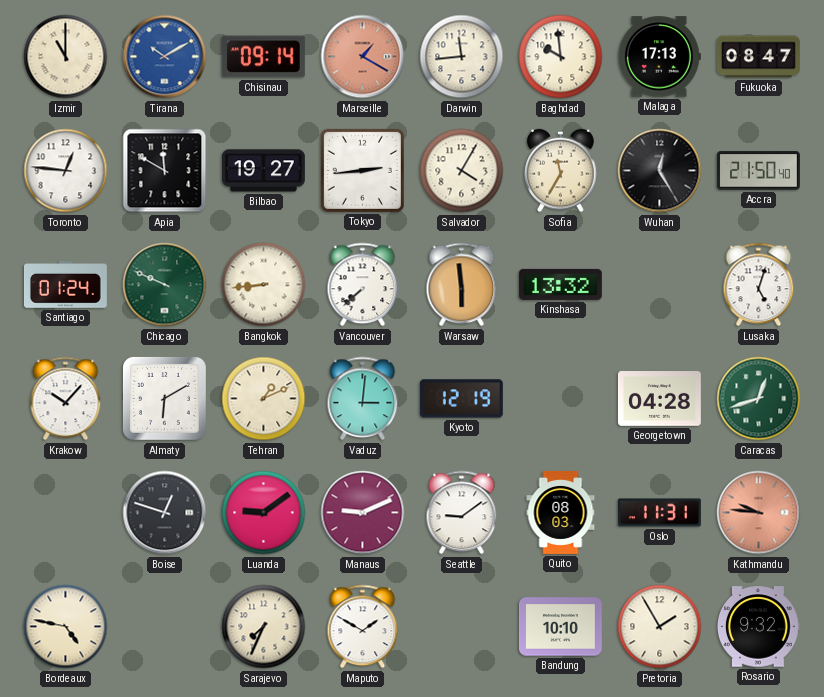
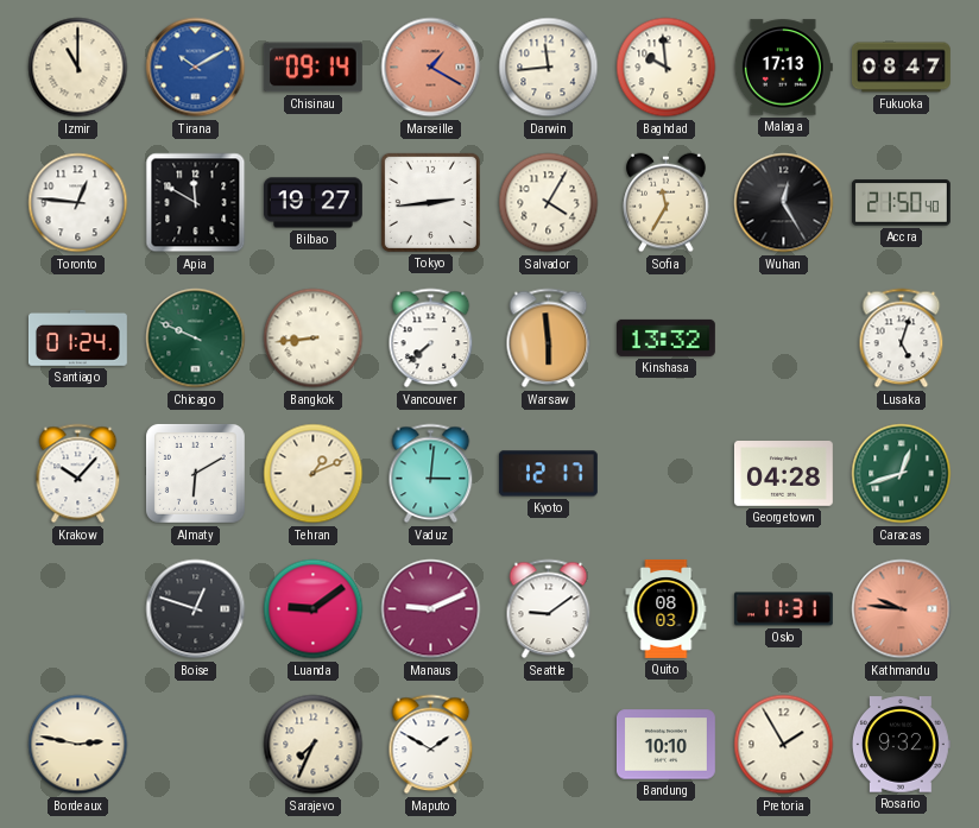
Kyoto: 12:19 -> 12:17
Bordeaux: 4:47 -> 2:47
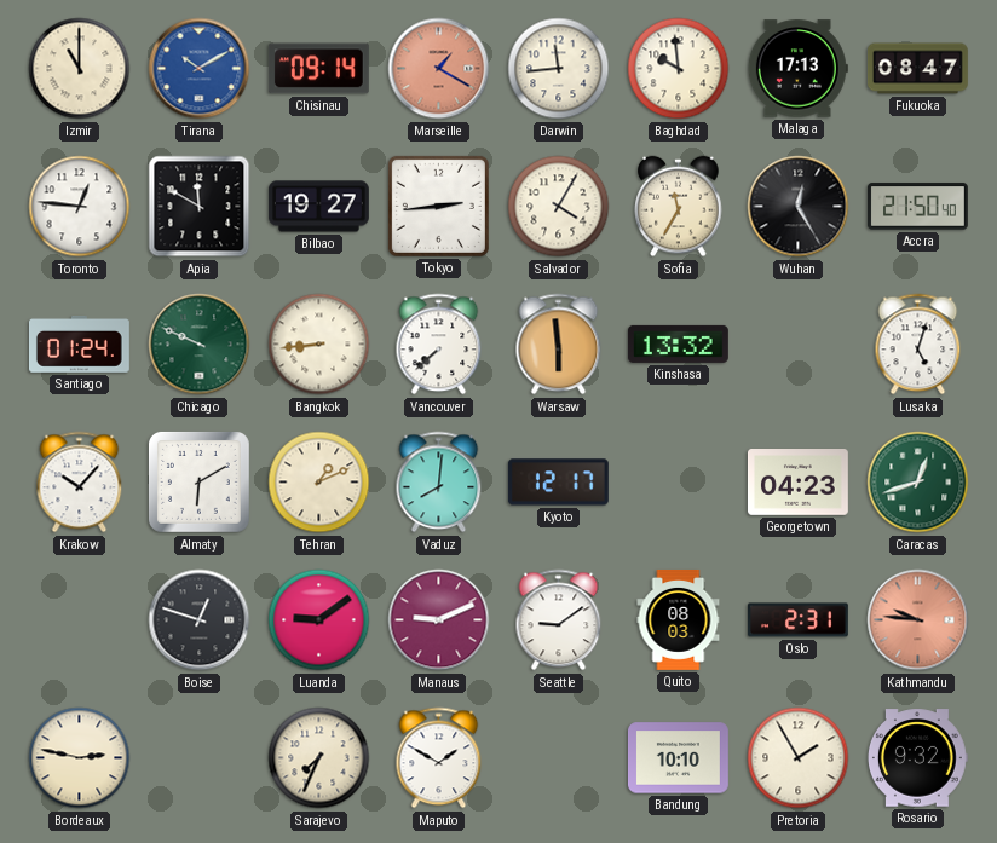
Vaduz: 3:01 -> 8:01
Georgetown: 04:28 -> 04:23
Oslo: 11:31 -> 2:31
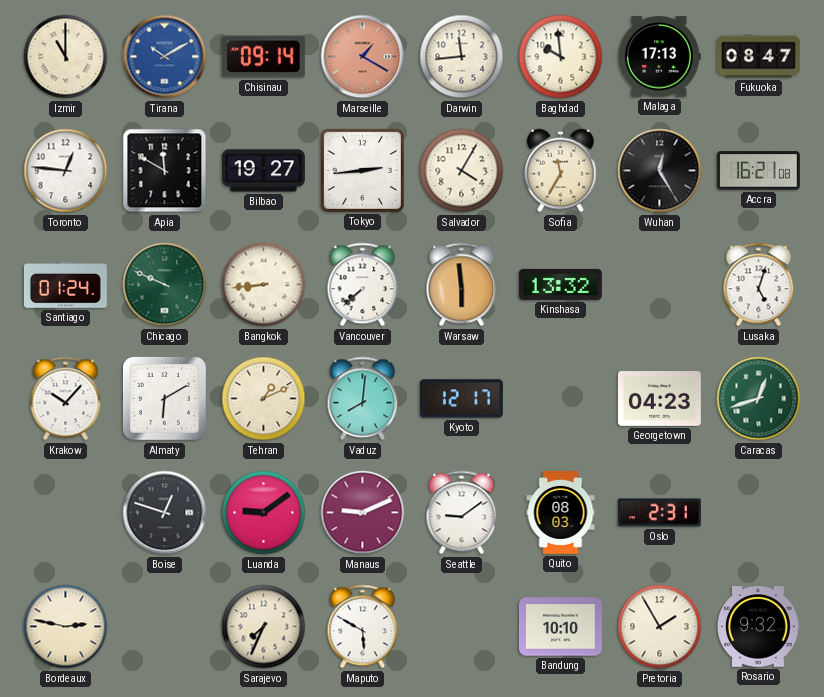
Accra: 21:50 -> 16:21
Kathmandu: 9:46 -> none
Maputo: 1:50 -> 5:50
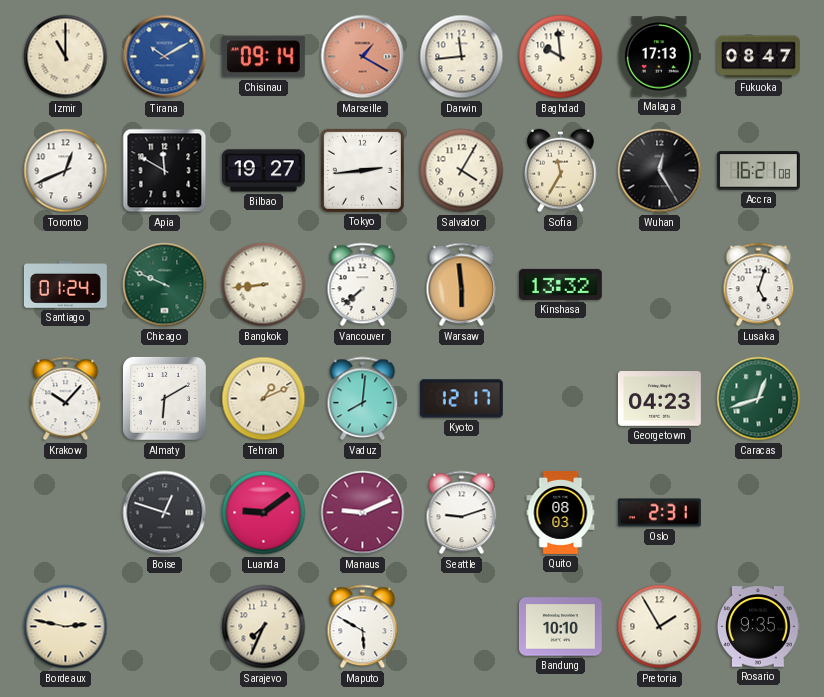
Toronto: 12:46 -> 12:41
Seattle: 9:09 -> 9:12
Rosario: 9:32 -> 9:35
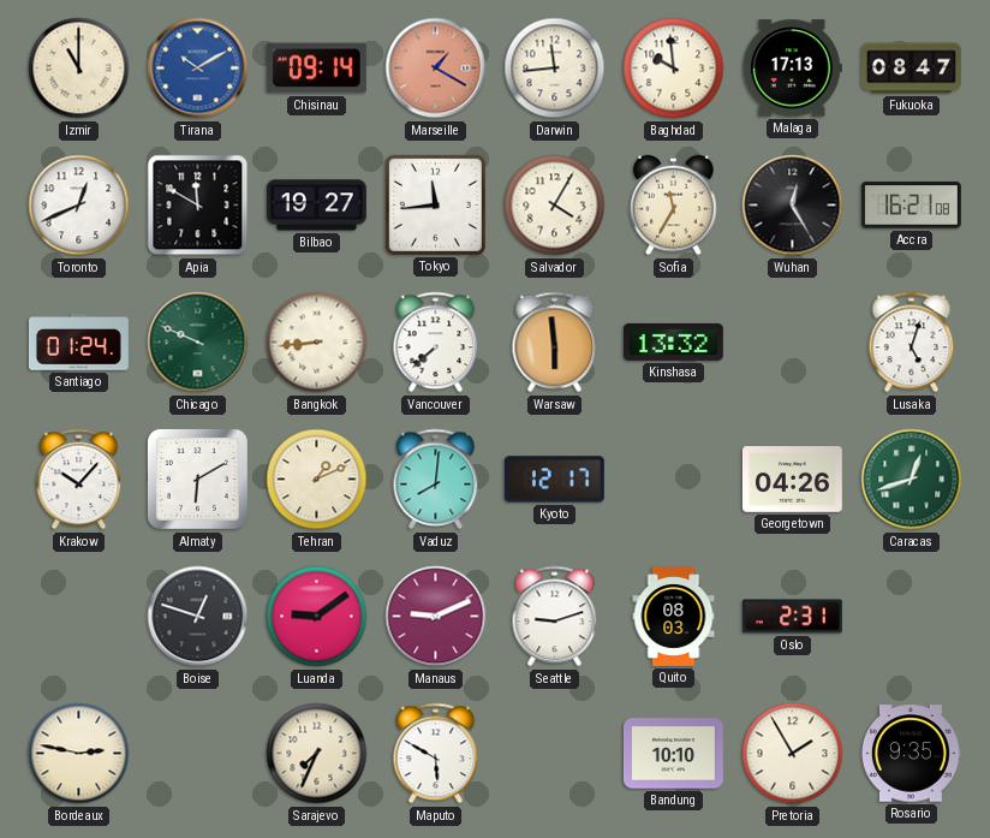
Tokyo: 2:44 -> 11:44
Georgetown: 04:23 -> 04:26
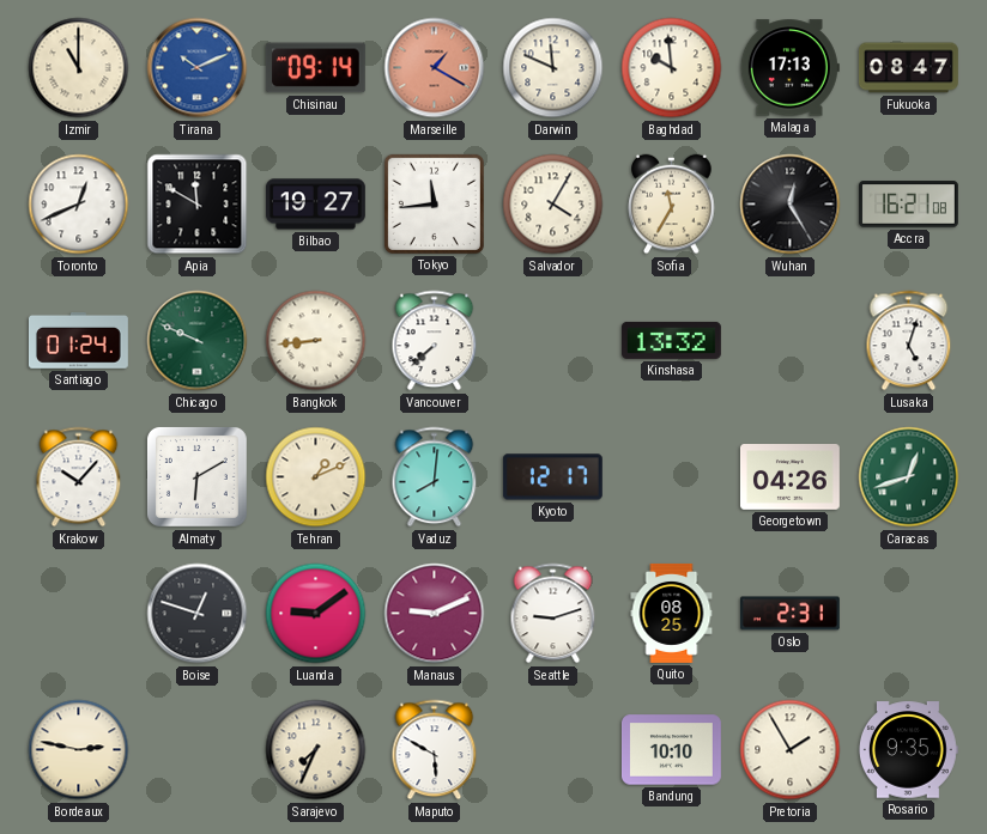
Tirana: 10:10 -> 10:11
Darwin: 11:44 -> 11:49
Warsaw: 5:59 -> none
Quito: 08:03 -> 08:25
